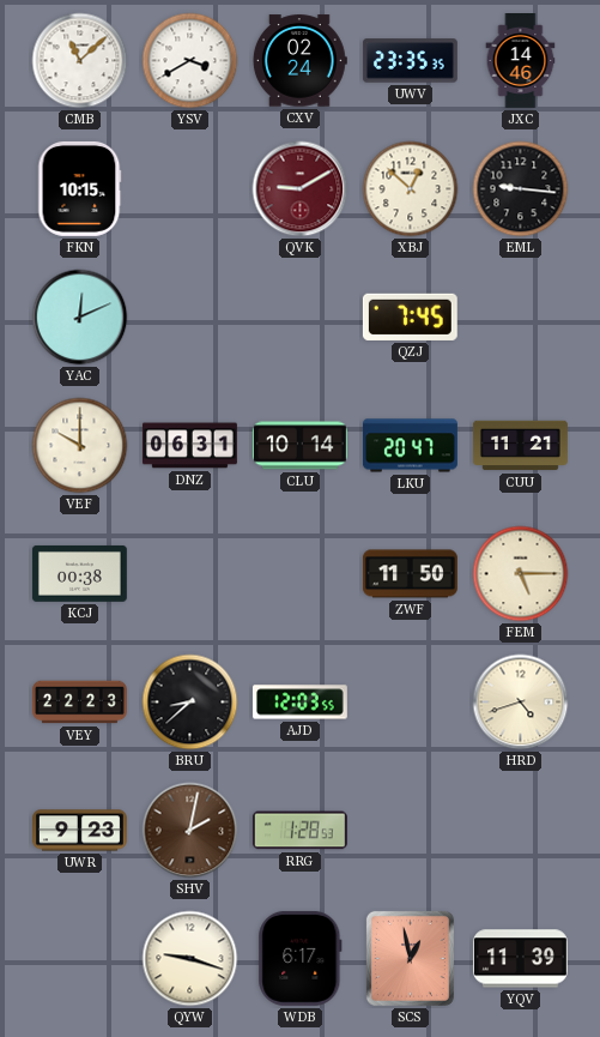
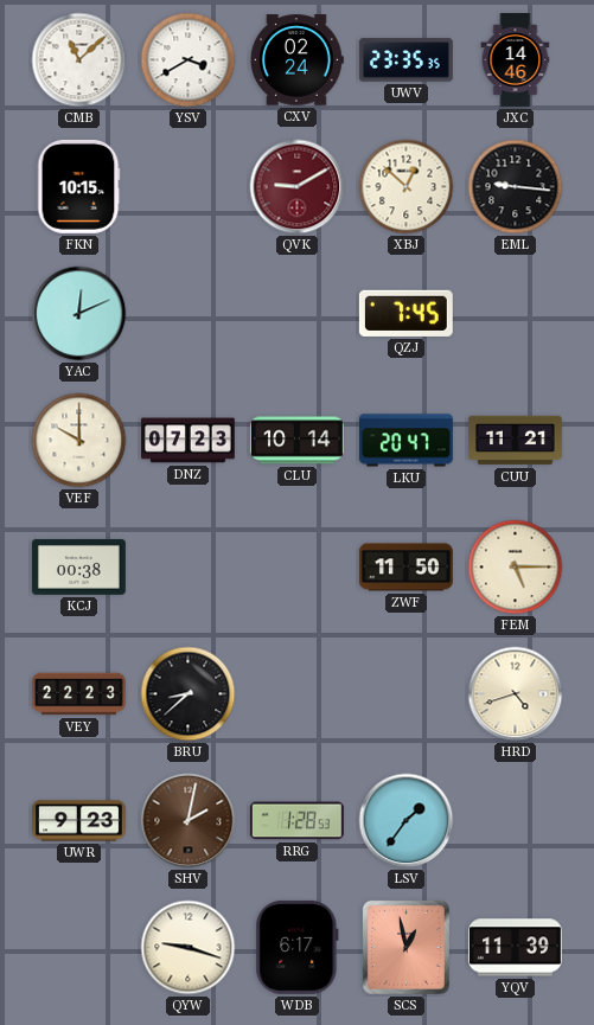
DNZ: 06:31 -> 07:23
AJD: 12:03 -> none
LSV: none -> 1:36
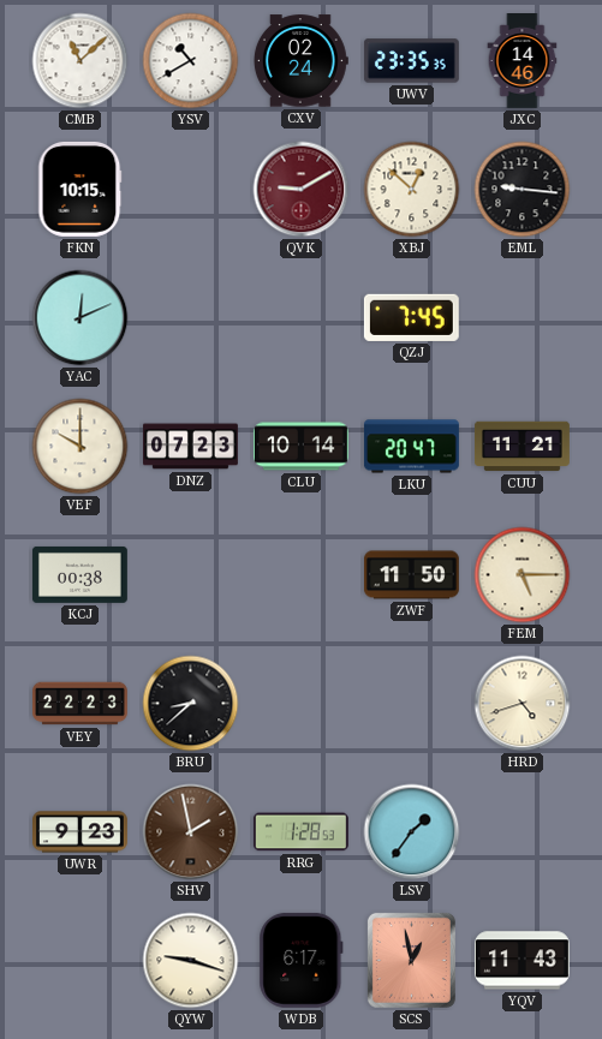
YSV: 3:40 -> 10:40
SHV: 2:02 -> 1:58
YQV: 11:39 -> 11:43
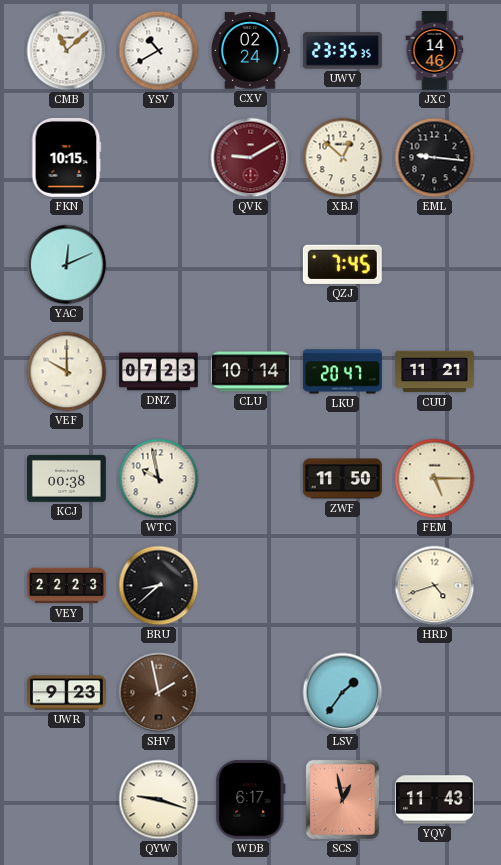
WTC: none -> 9:58
RRG: 1:28 -> none
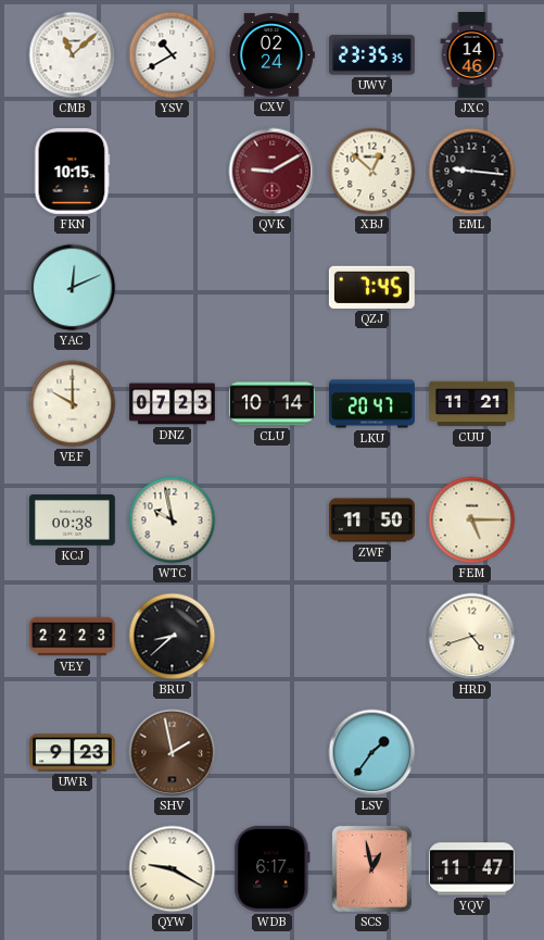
QYW: 9:18 -> 9:20
YQV: 11:43 -> 11:47
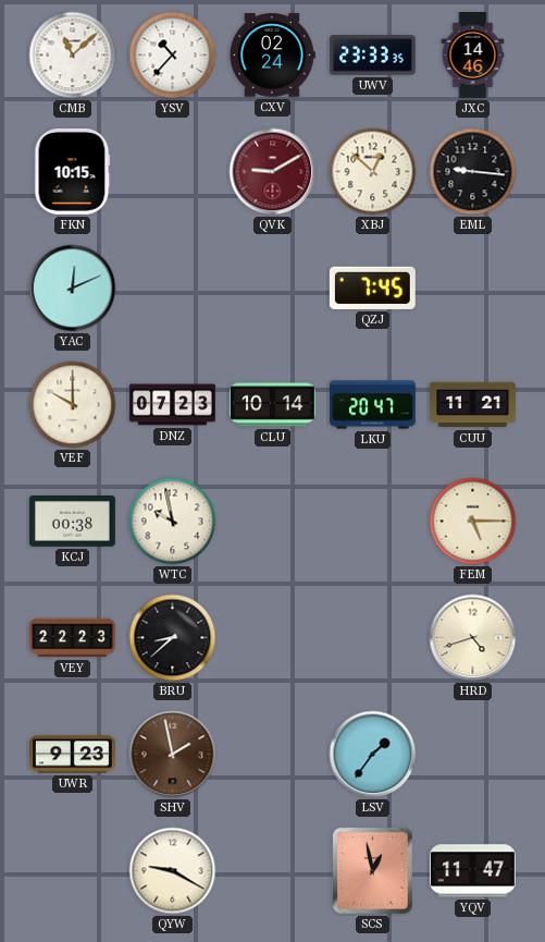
YSV: 10:40 -> 10:37
UWV: 23:35 -> 23:33
ZWF: 11:50 -> none
WDB: 6:17 -> none
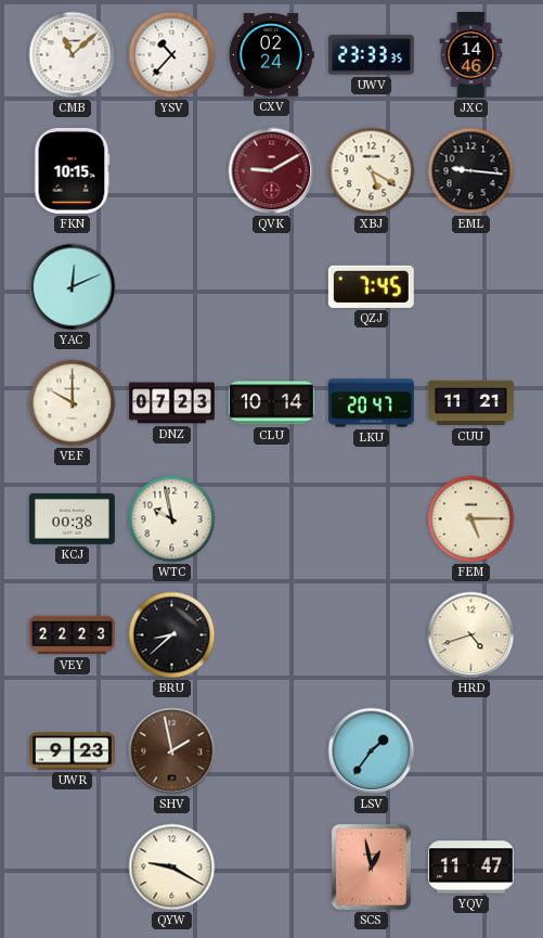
XBJ: 12:52 -> 5:20
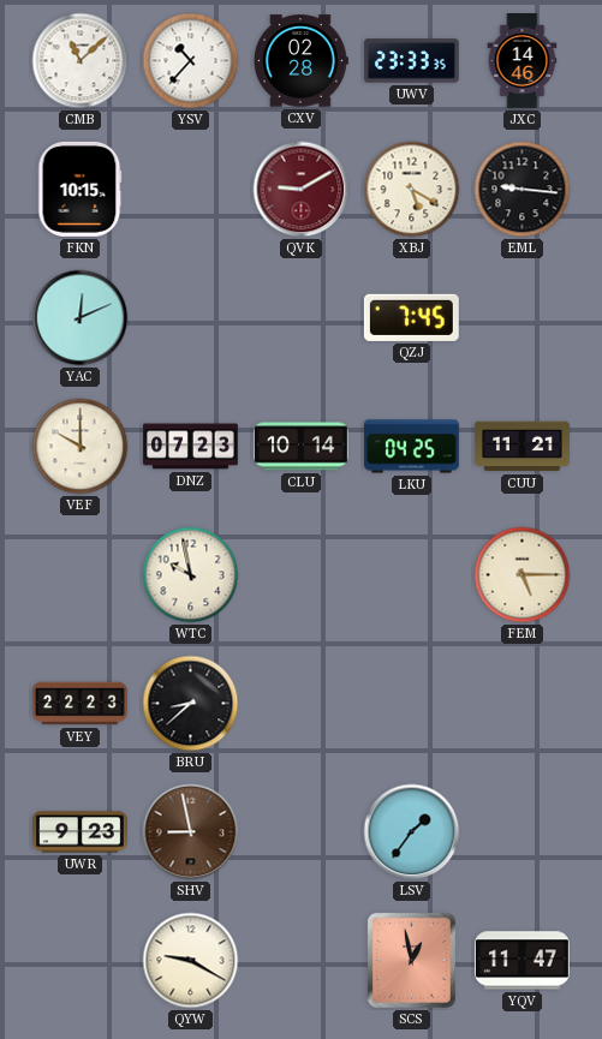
CXV: 02:24 -> 02:28
LKU: 20:47 -> 04:25
KCJ: 00:38 -> none
HRD: 4:42 -> none
SHV: 1:58 -> 8:58
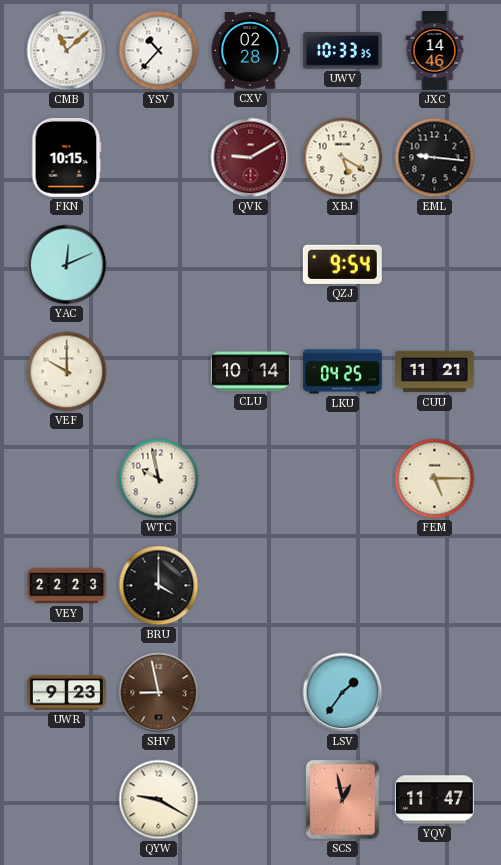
UWV: 23:33 -> 10:33
QZJ: 7:45 -> 9:54
DNZ: 07:23 -> none
BRU: 8:38 -> 4:00
